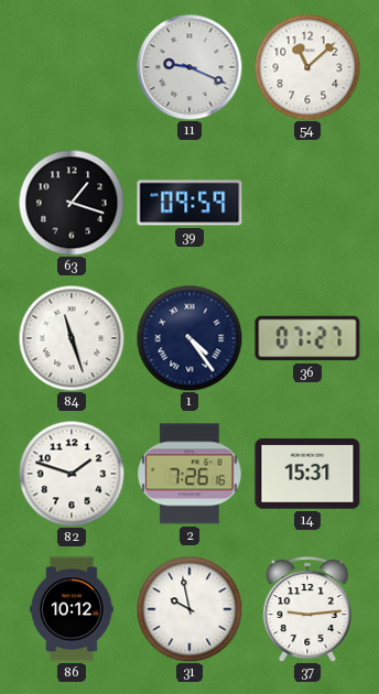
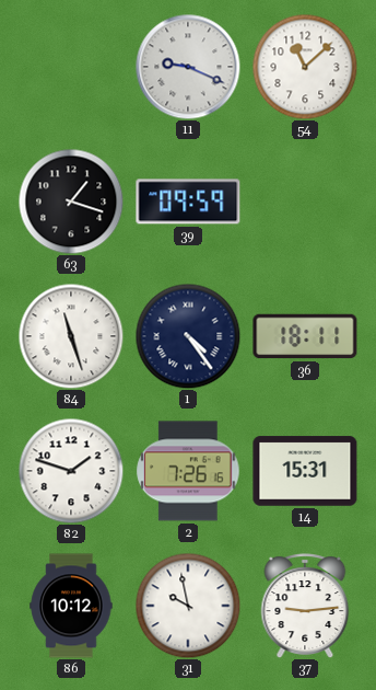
36: 07:27 -> 18:11
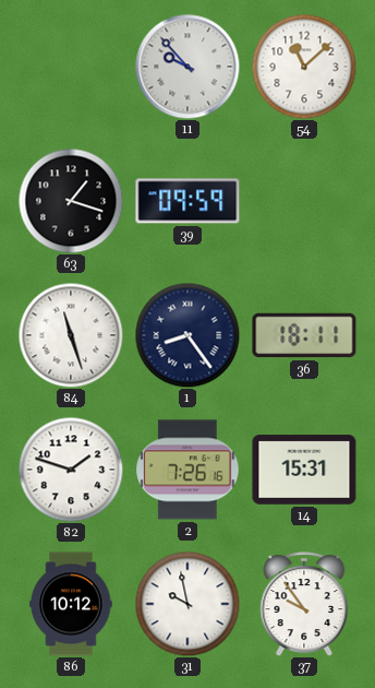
11: 9:19 -> 9:53
1: 4:24 -> 8:24
37: 9:14 -> 9:54
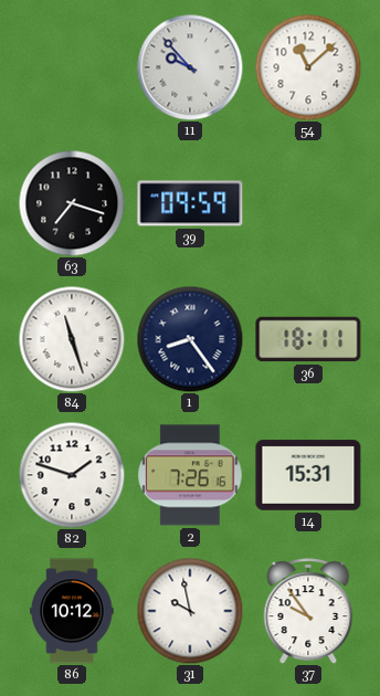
63: 1:18 -> 7:18
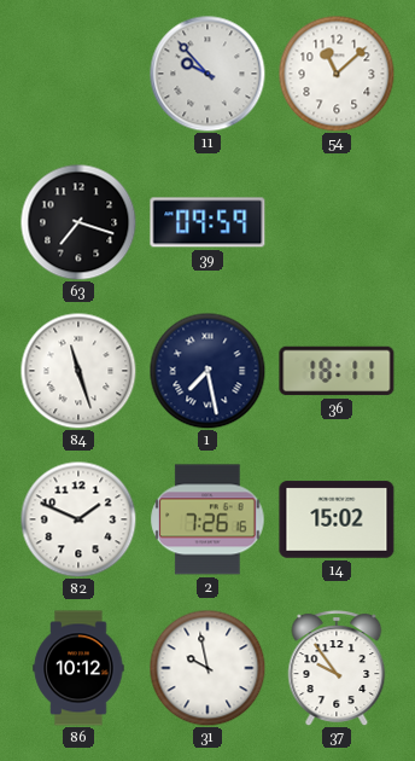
1: 8:24 -> 7:28
82: 1:48 -> 1:49
14: 15:31 -> 15:02
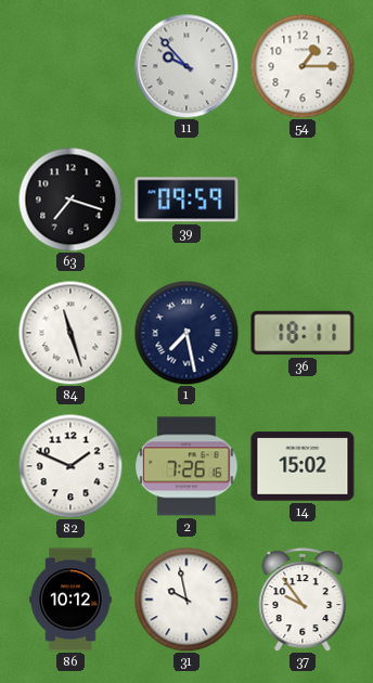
54: 11:08 -> 1:15
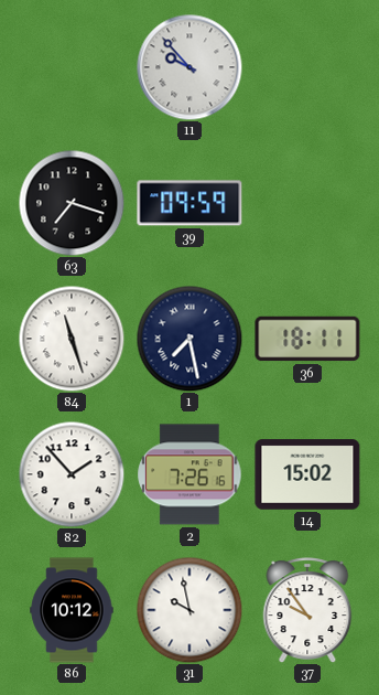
54: 1:15 -> none
82: 1:49 -> 1:53
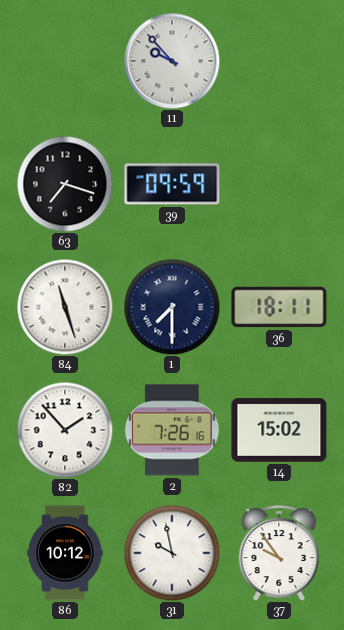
1: 7:28 -> 7:30
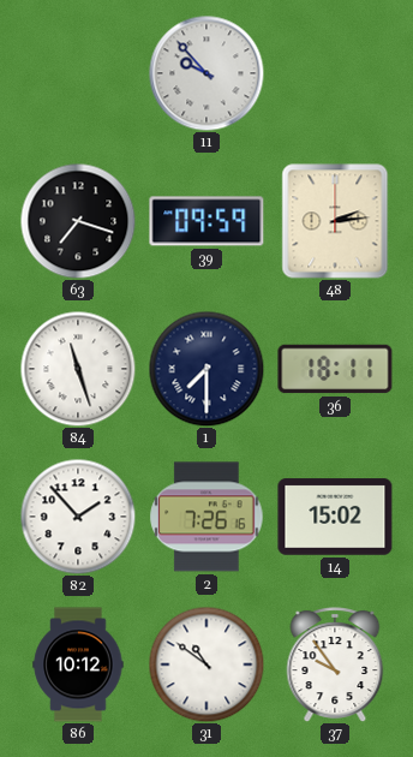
48: none -> 2:14
31: 9:58 -> 10:51
